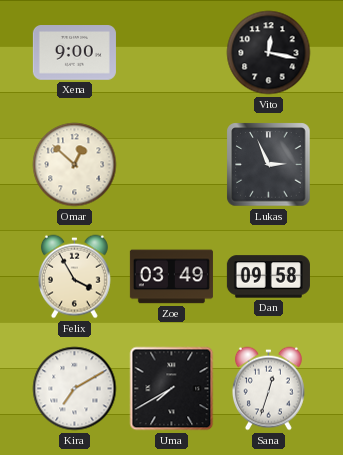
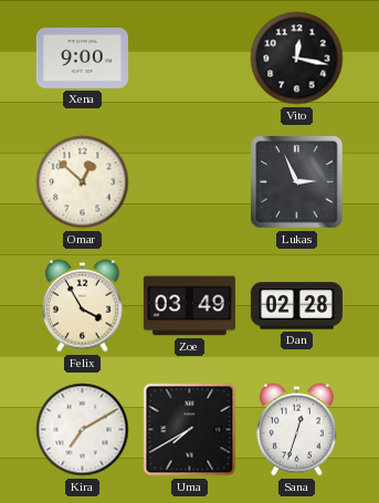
Dan: 09:58 -> 02:28
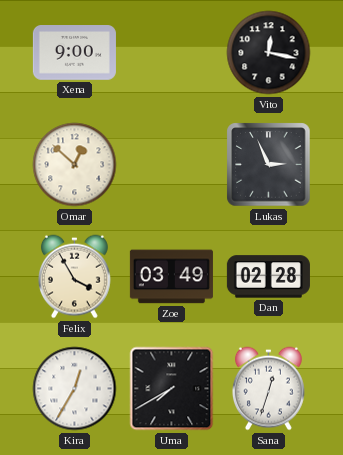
Kira: 7:10 -> 12:35
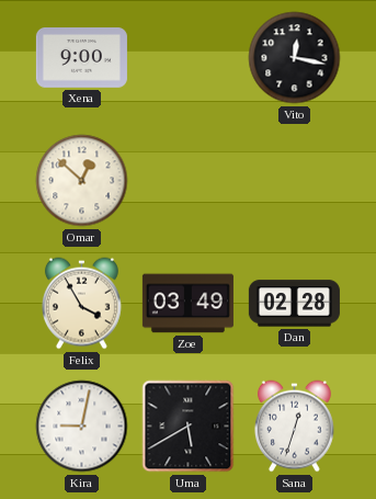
Lukas: 2:56 -> none
Kira: 12:35 -> 9:02
Uma: 7:40 -> 5:40
